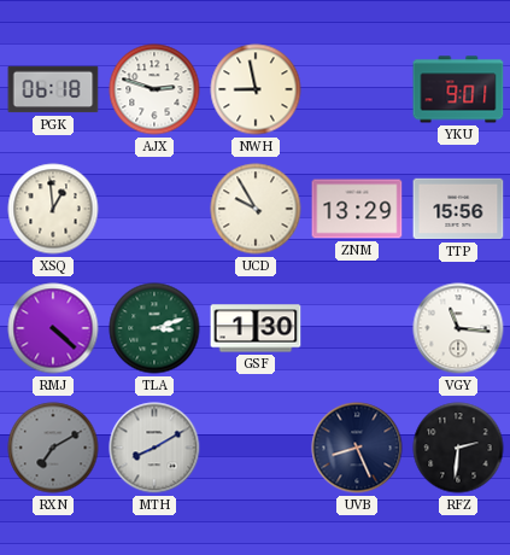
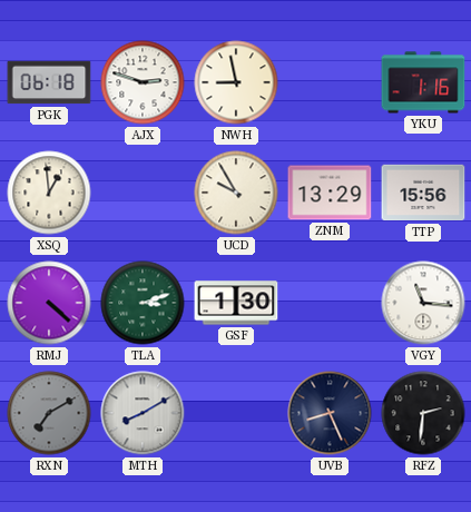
YKU: 9:01 -> 1:16
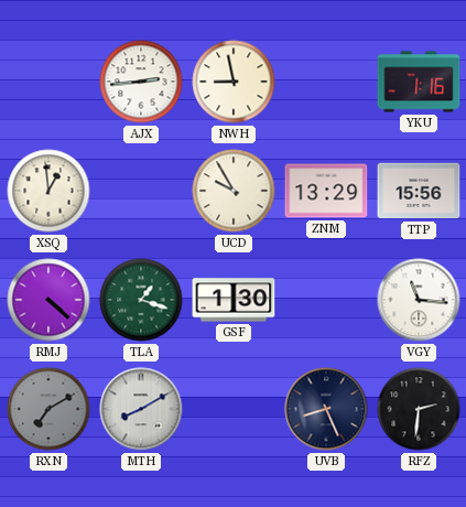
PGK: 06:18 -> none
AJX: 2:48 -> 2:44
TLA: 3:12 -> 1:18
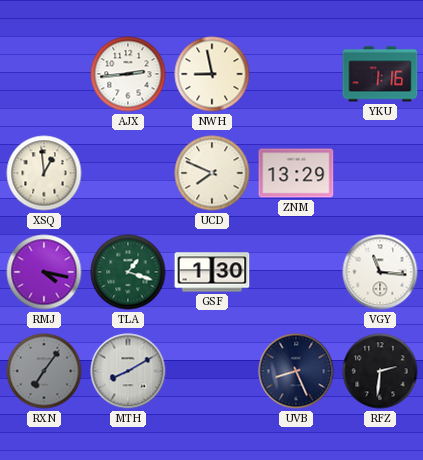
UCD: 9:55 -> 7:49
TTP: 15:56 -> none
RMJ: 4:22 -> 4:17
RXN: 7:10 -> 7:06
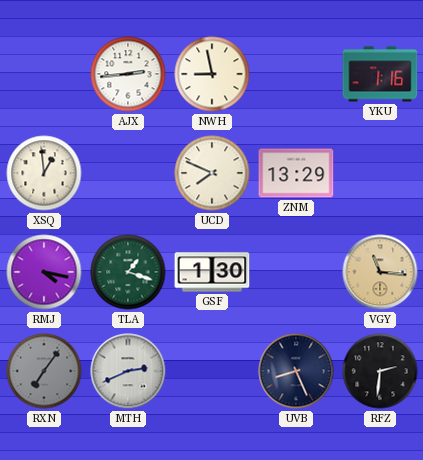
VGY dial: white -> champagne
MTH: 8:10 -> 2:41
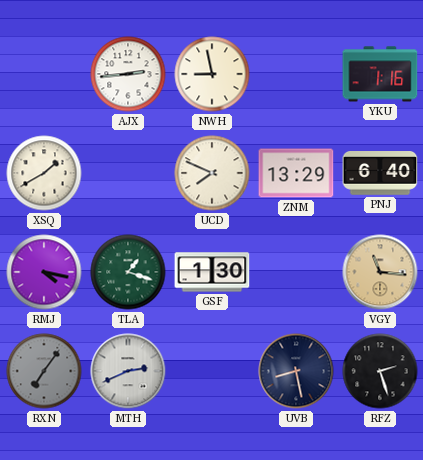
XSQ: 12:59 -> 1:40
PNJ: none -> 6:40
UVB: 8:26 -> 8:28
RFZ: 2:31 -> 2:27
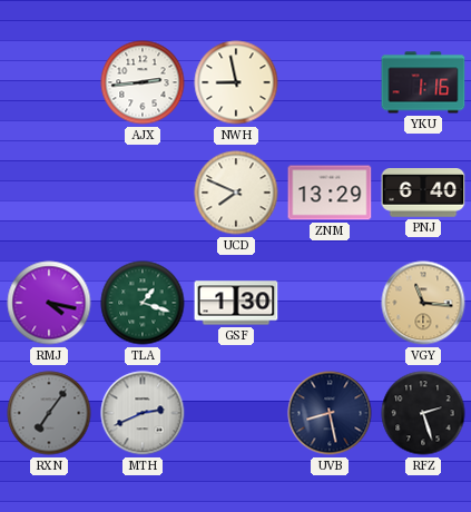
XSQ: 1:40 -> none
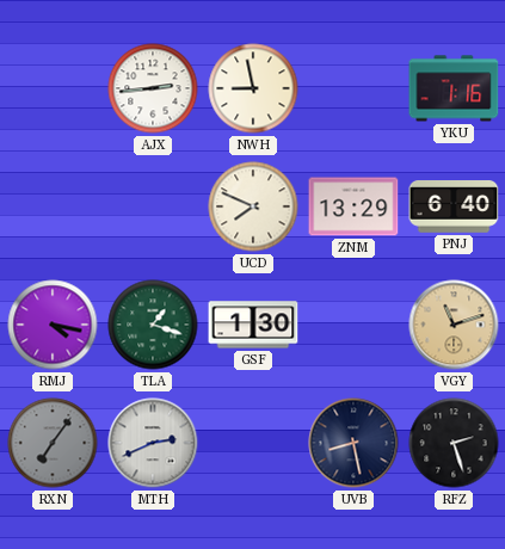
VGY: 11:16 -> 11:12
